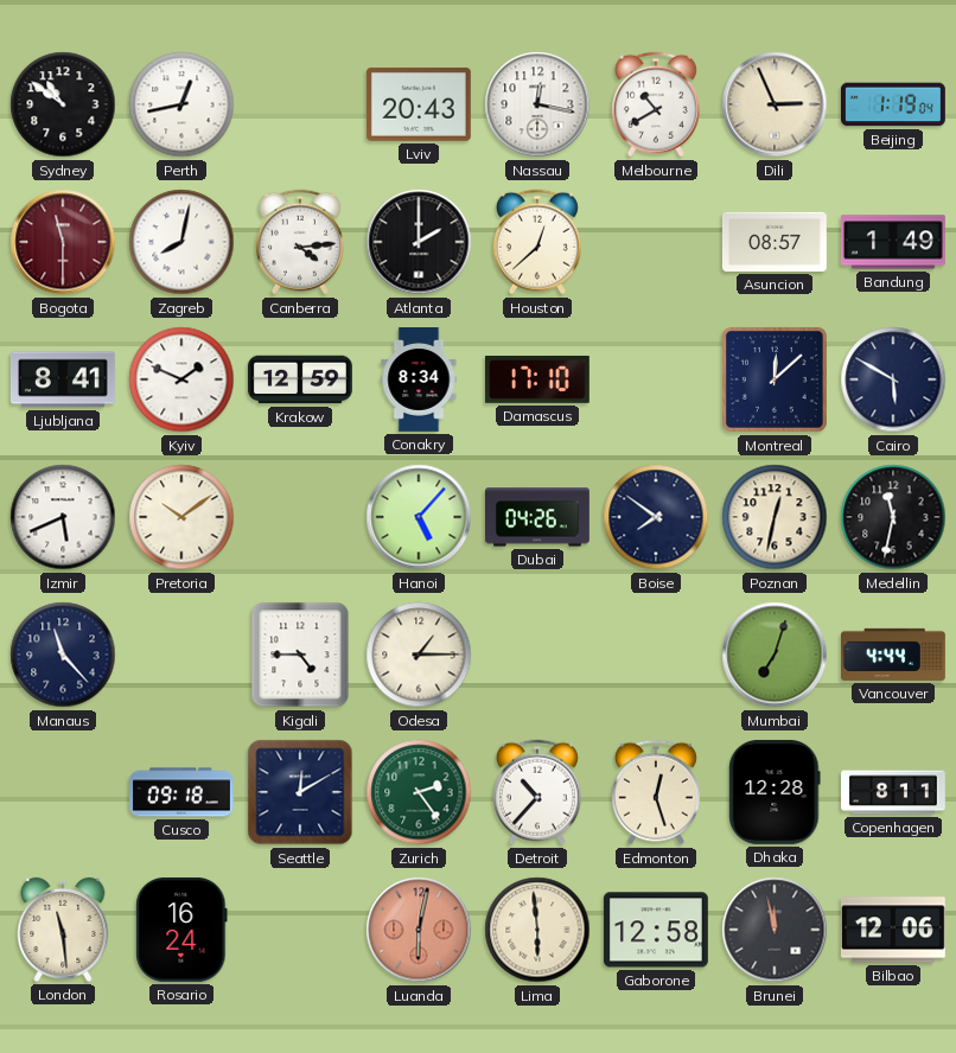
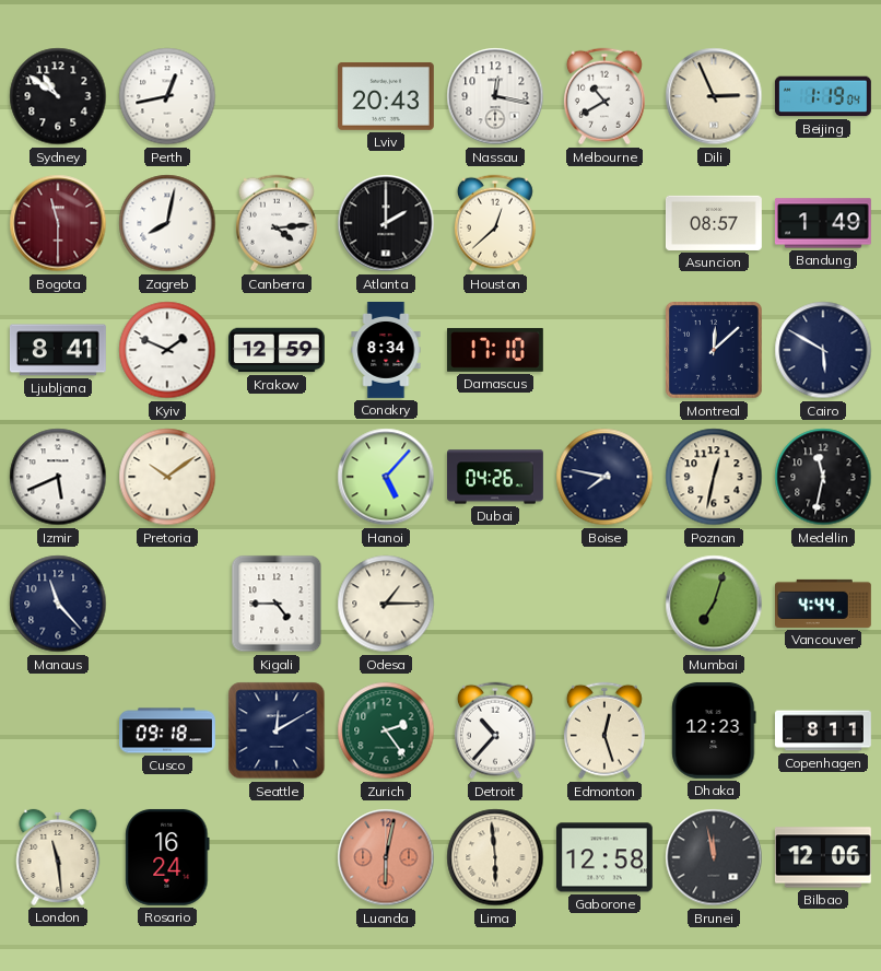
Boise: 7:51 -> 7:47
Dhaka: 12:28 -> 12:23
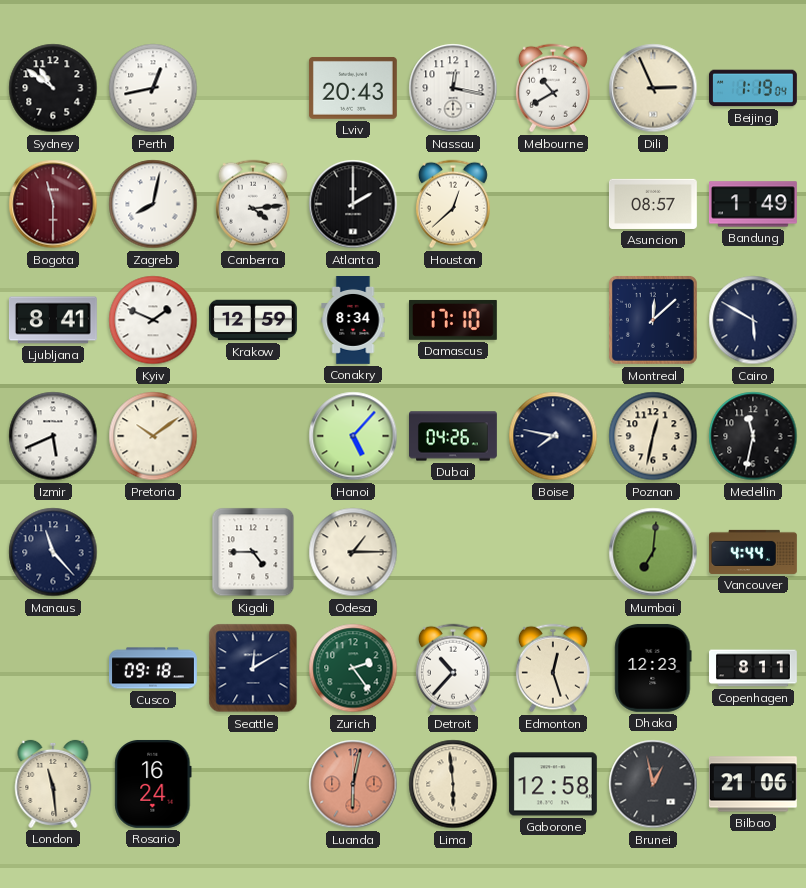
Mumbai: 7:03 -> 7:01
Brunei: 11:58 -> 12:58
Bilbao: 12:06 -> 21:06
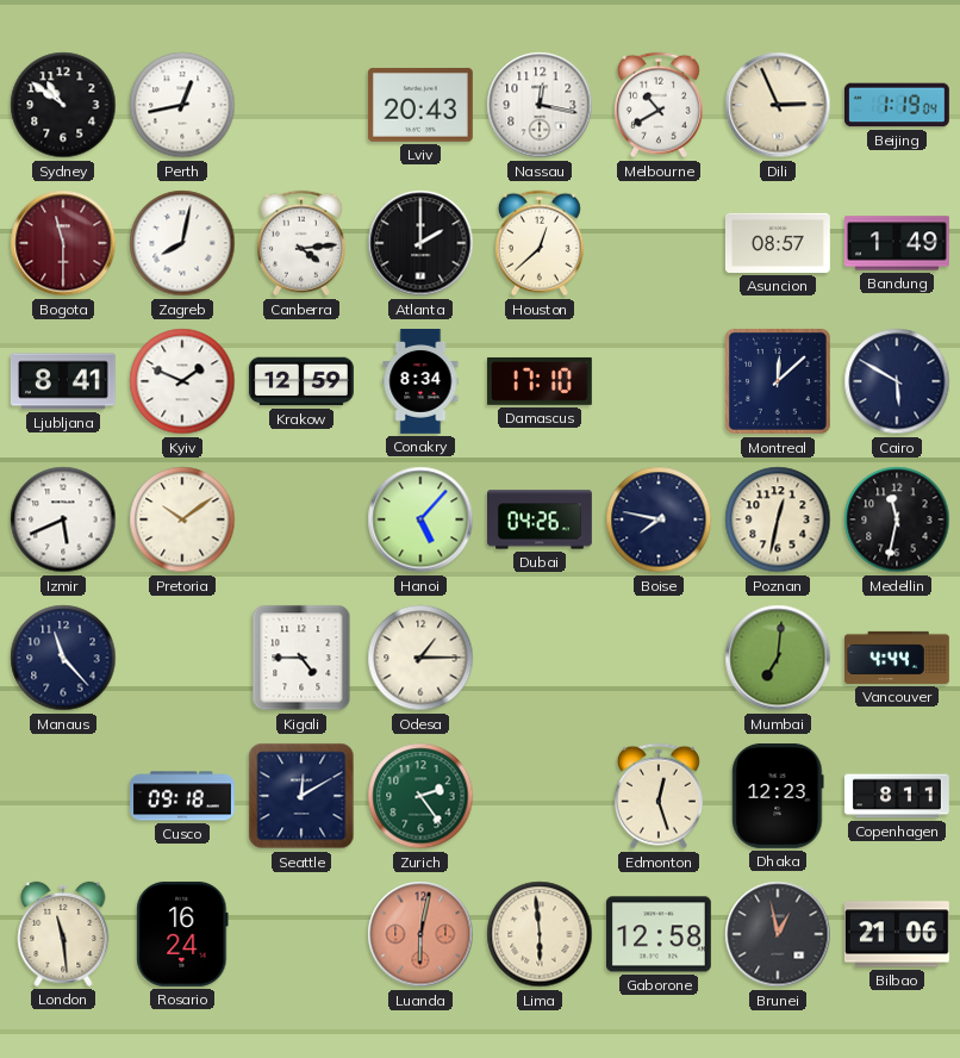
Detroit: 10:37 -> none
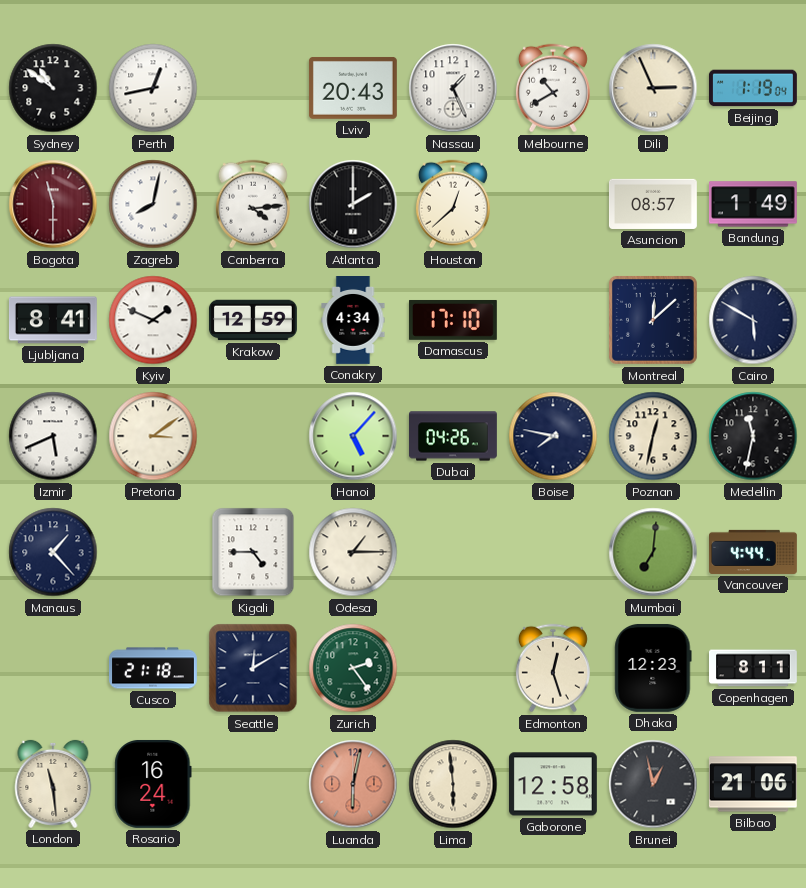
Nassau: 12:17 -> 1:26
Conakry: 8:34 -> 4:34
Pretoria: 10:09 -> 3:09
Manaus: 11:23 -> 1:23
Cusco: 09:18 -> 21:18
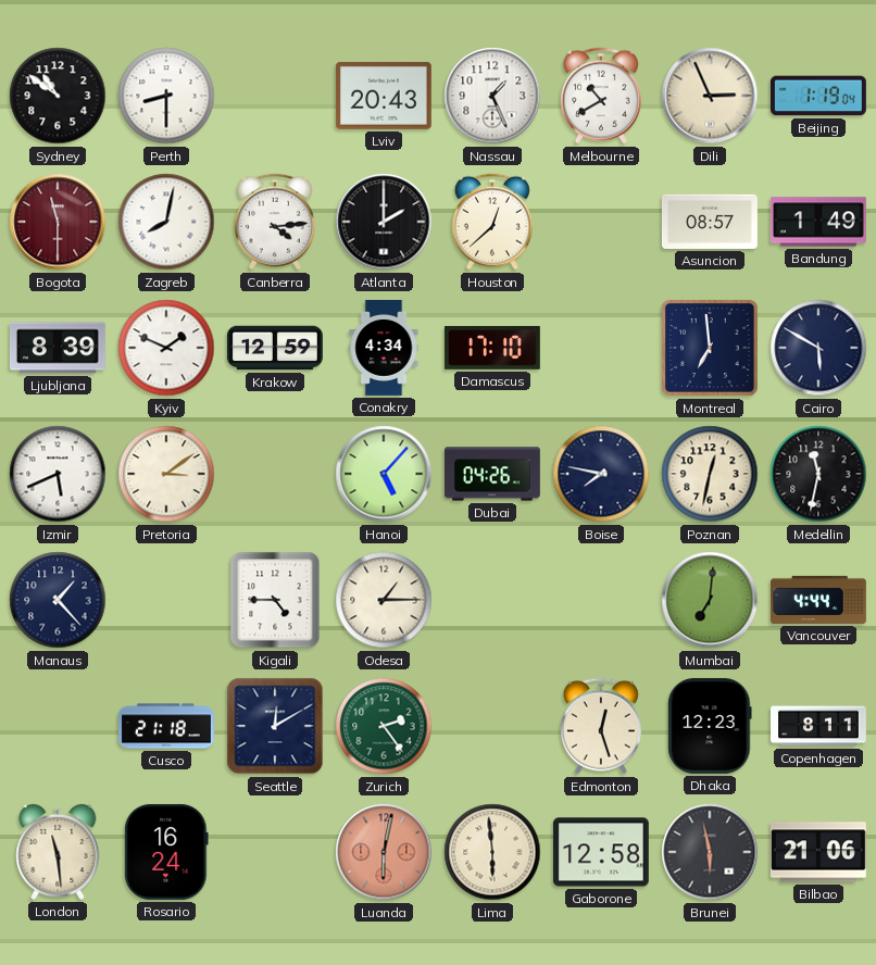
Perth: 12:43 -> 8:30
Ljubljana: 8:41 -> 8:39
Montreal: 12:08 -> 6:59
Brunei: 12:58 -> 5:58
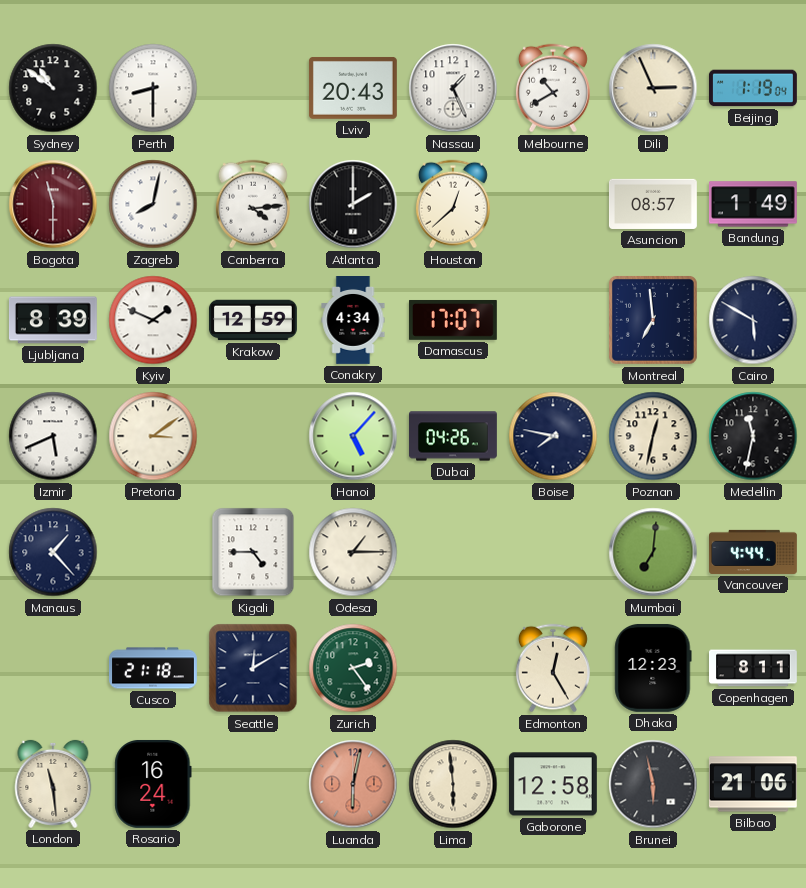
Damascus: 17:10 -> 17:07
Edmonton: 12:27 -> 12:25
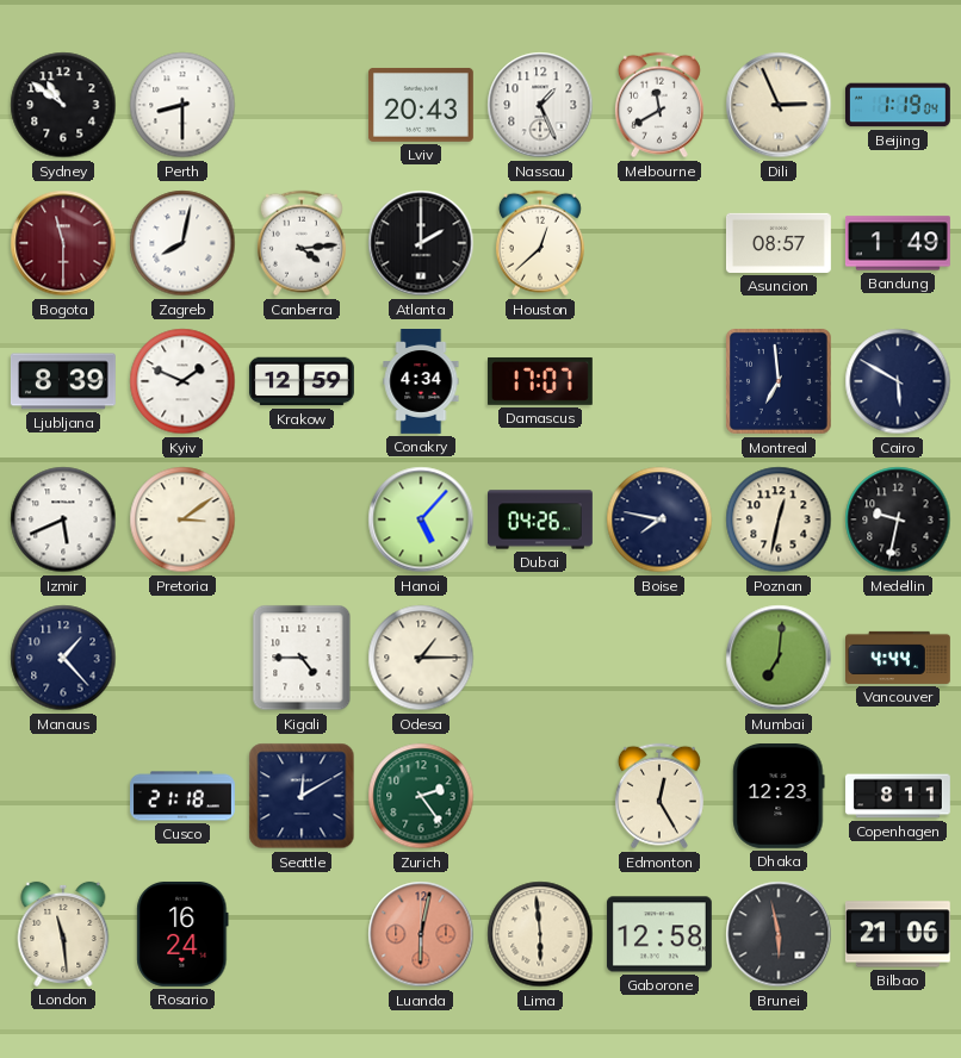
Melbourne: 10:40 -> 11:40
Medellin: 11:32 -> 9:32
